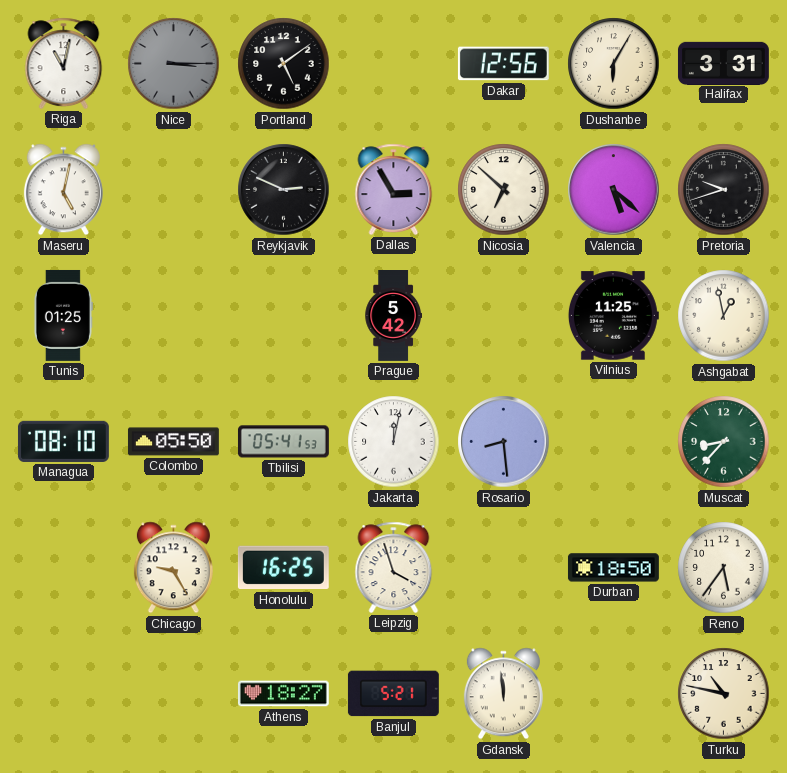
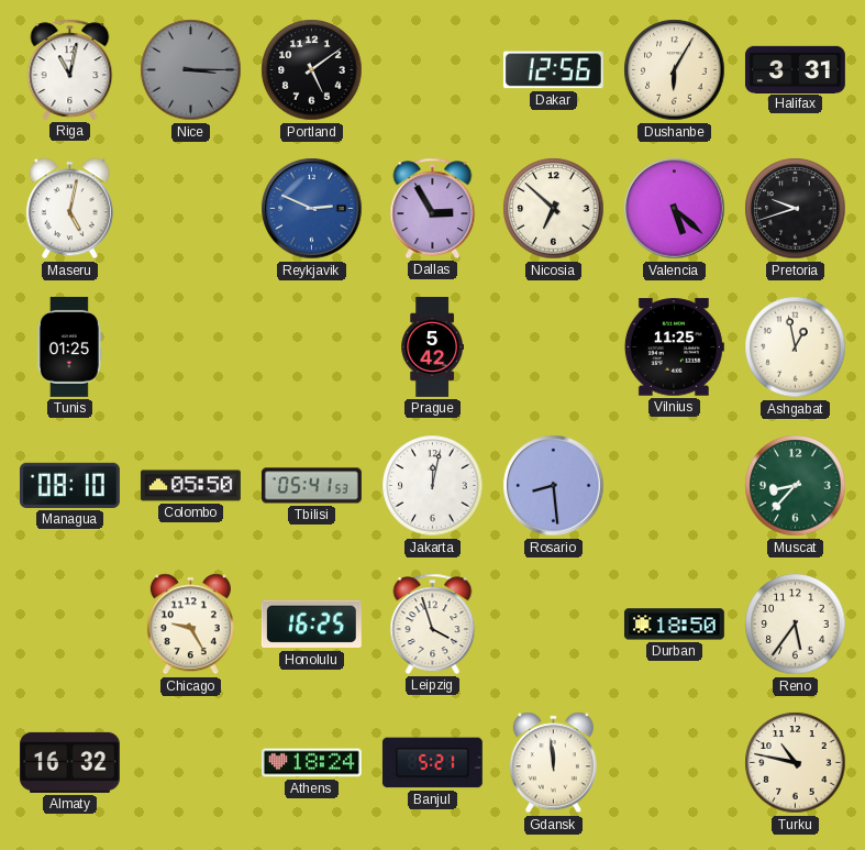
Reykjavik dial: black -> blue
Almaty: none -> 16:32
Athens: 18:27 -> 18:24
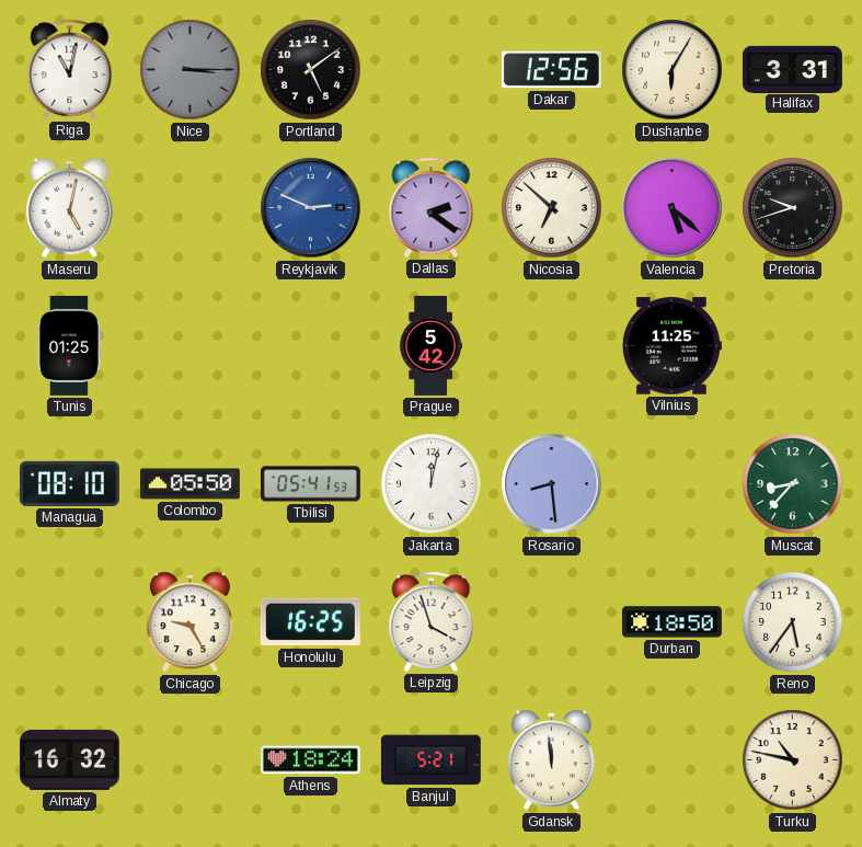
Dallas: 2:55 -> 2:21
Ashgabat: 12:58 -> none
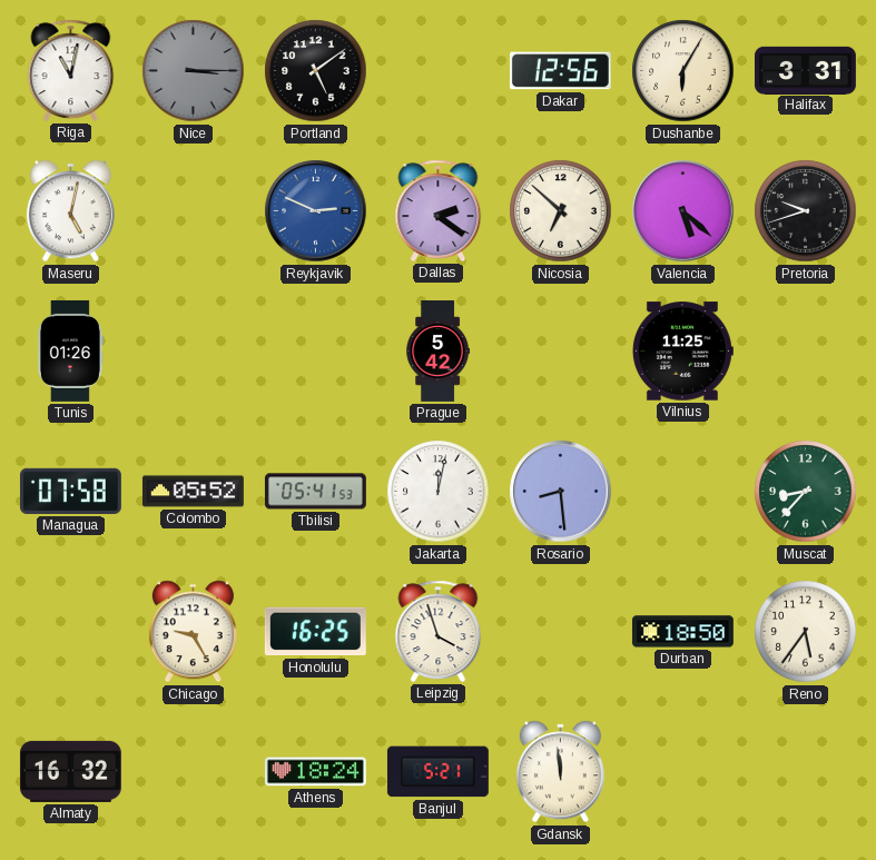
Tunis: 01:25 -> 01:26
Managua: 08:10 -> 07:58
Colombo: 05:50 -> 05:52
Turku: 10:47 -> none
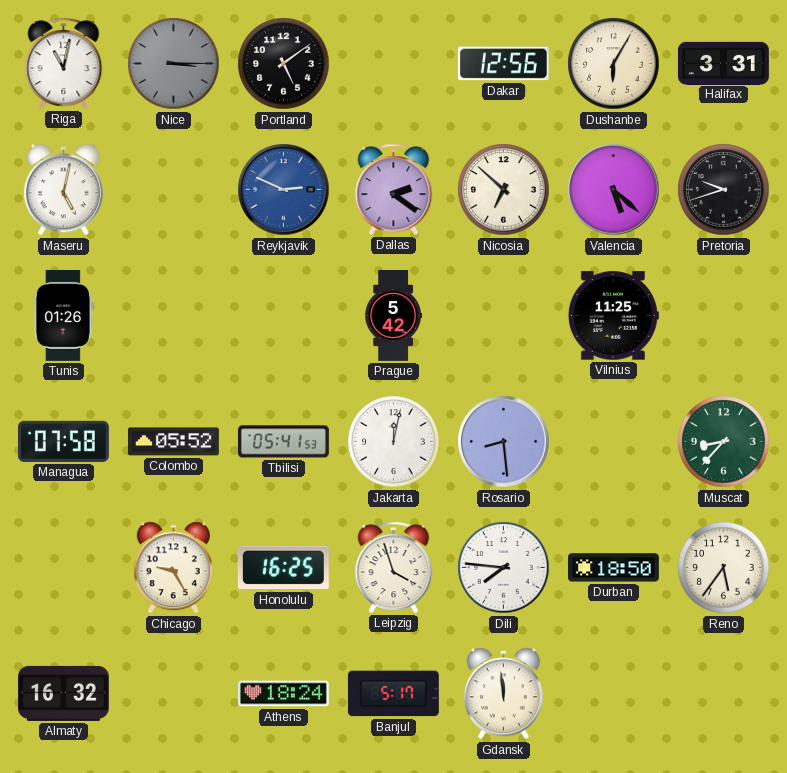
Dili: none -> 7:46
Banjul: 5:21 -> 5:17
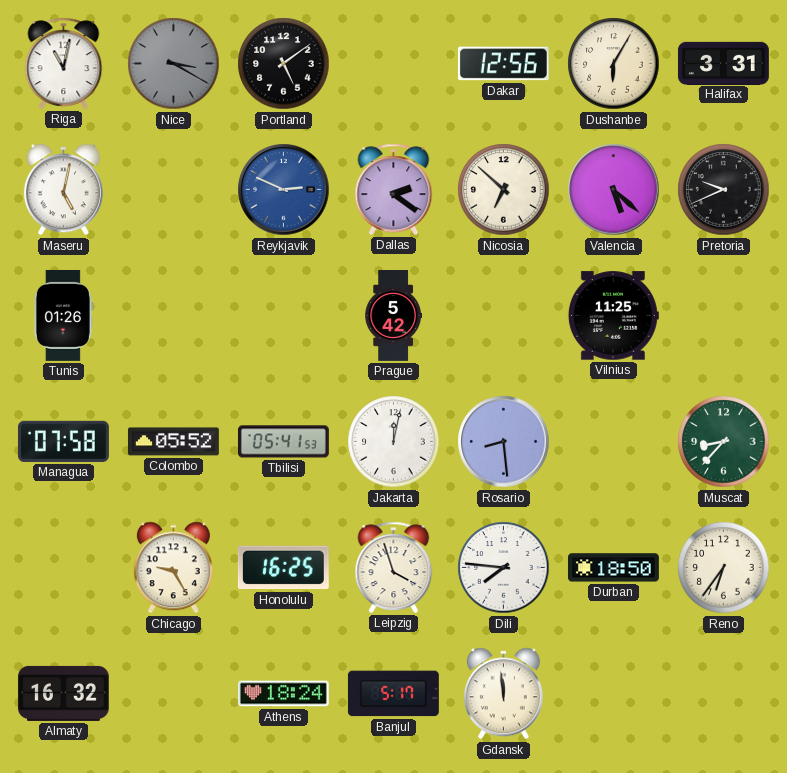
Nice: 3:15 -> 3:20
Pretoria: 9:42 -> 9:41
Reno: 5:36 -> 6:36
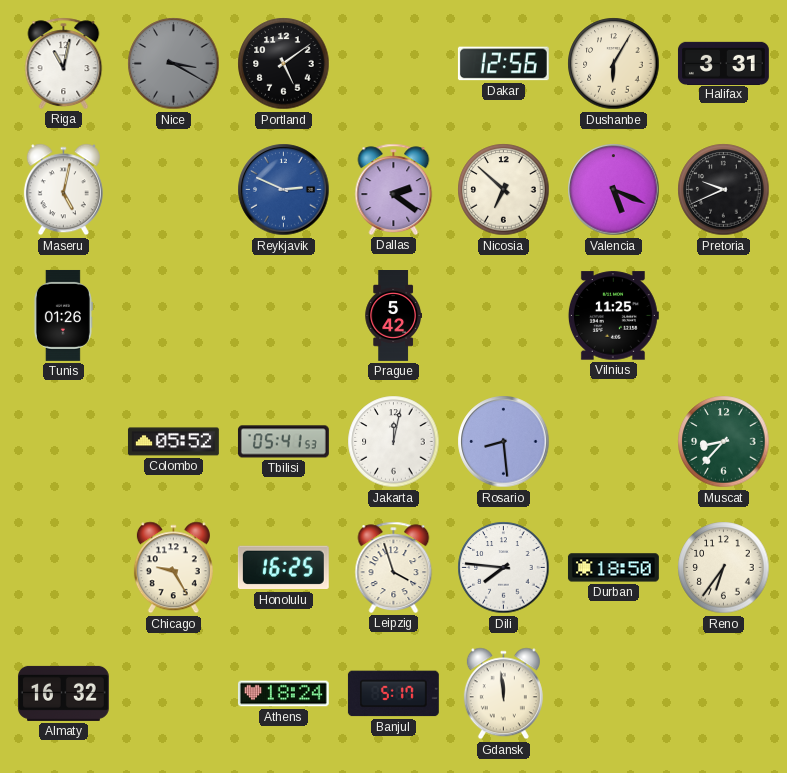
Valencia: 5:22 -> 5:19
Managua: 07:58 -> none
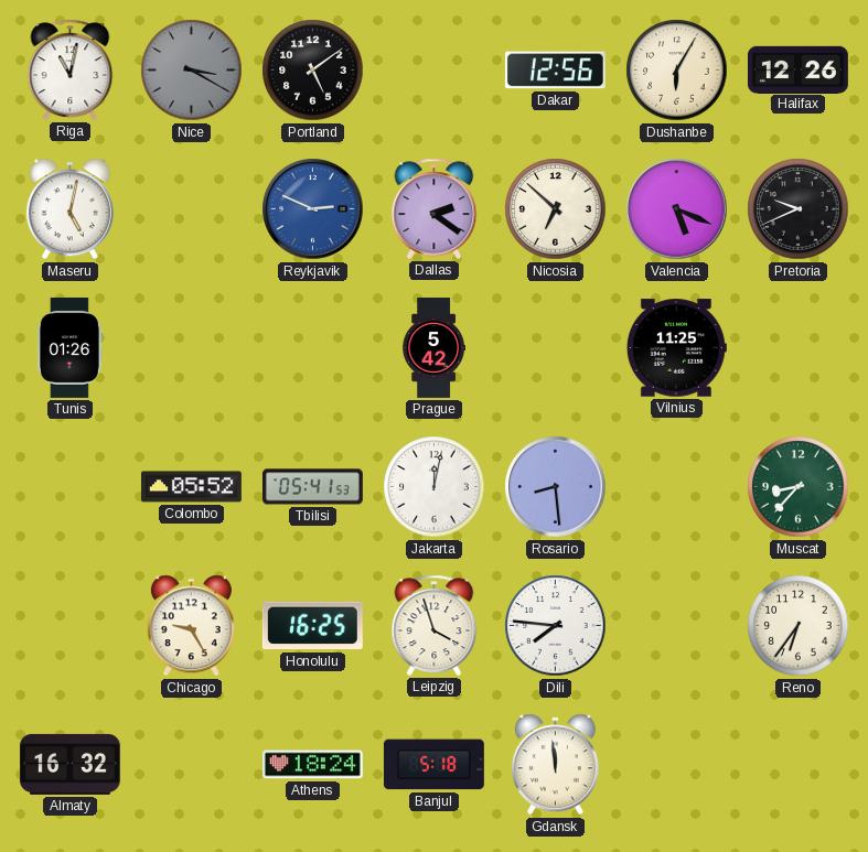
Halifax: 3:31 -> 12:26
Durban: 18:50 -> none
Banjul: 5:17 -> 5:18
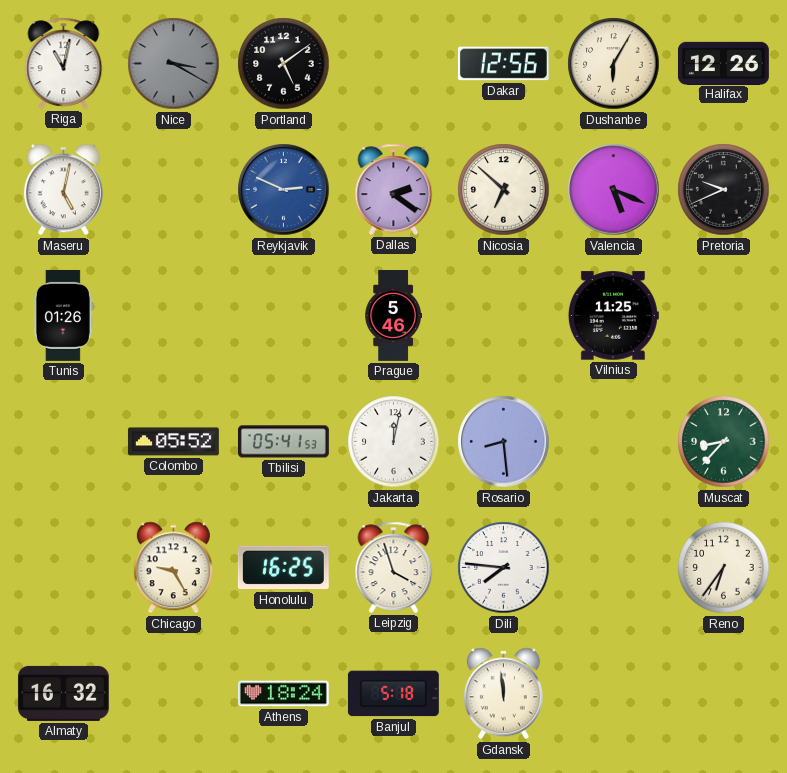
Prague: 5:42 -> 5:46
